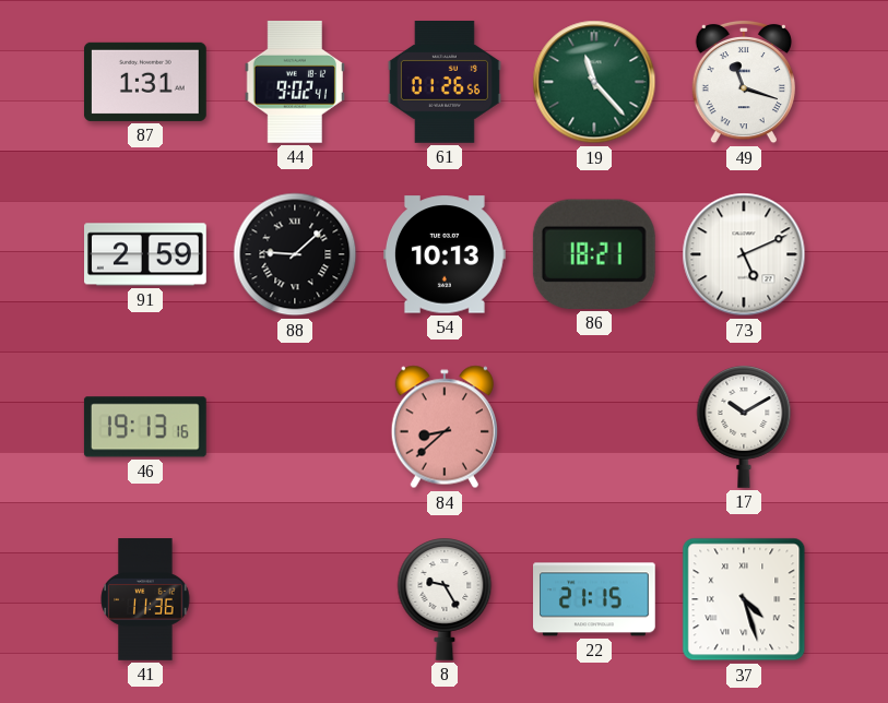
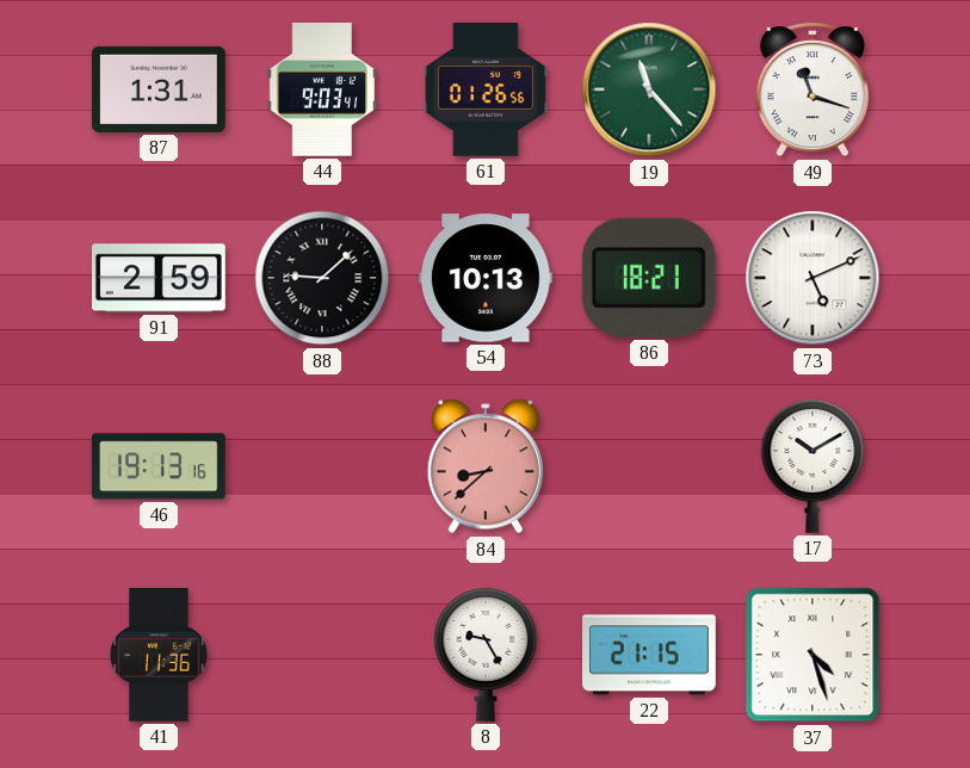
44: 9:02 -> 9:03
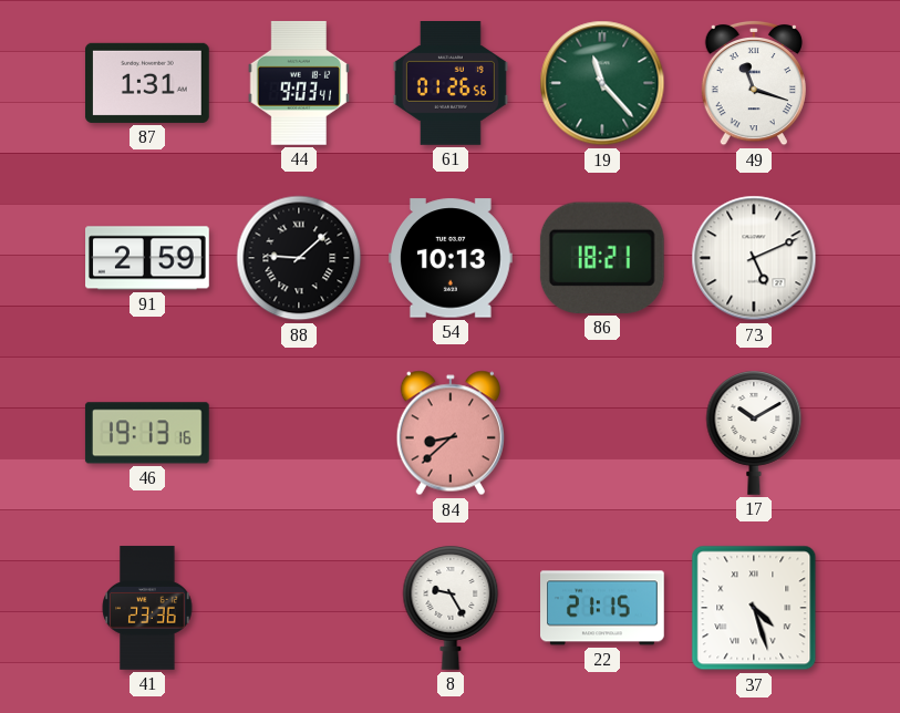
41: 11:36 -> 23:36
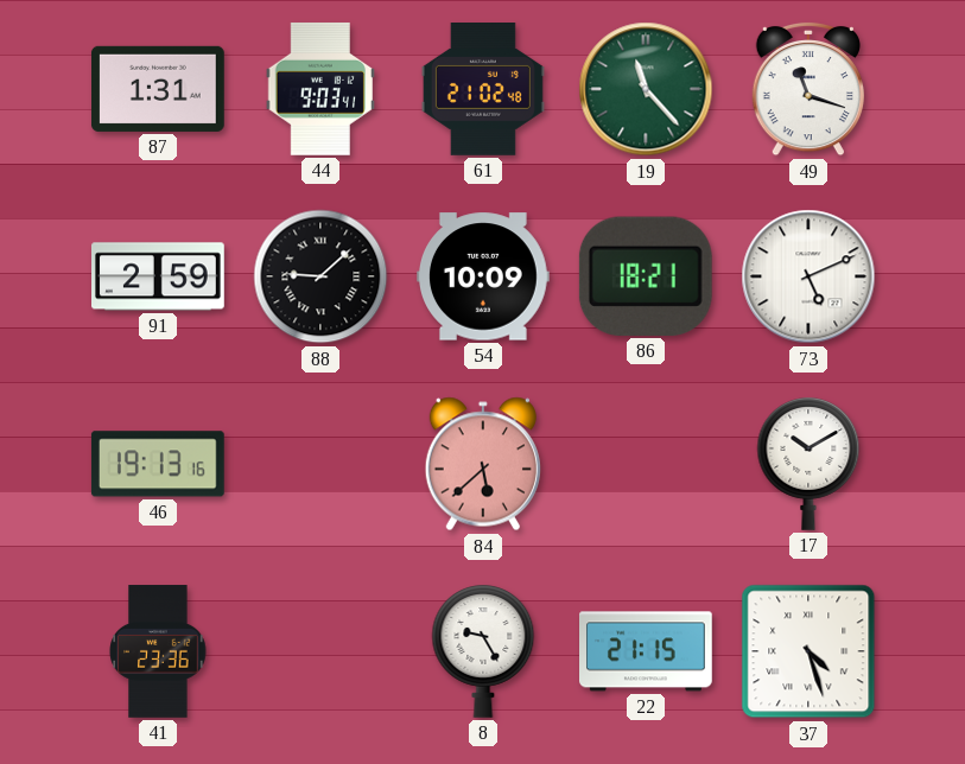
61: 01:26 -> 21:02
54: 10:13 -> 10:09
84: 8:38 -> 5:38
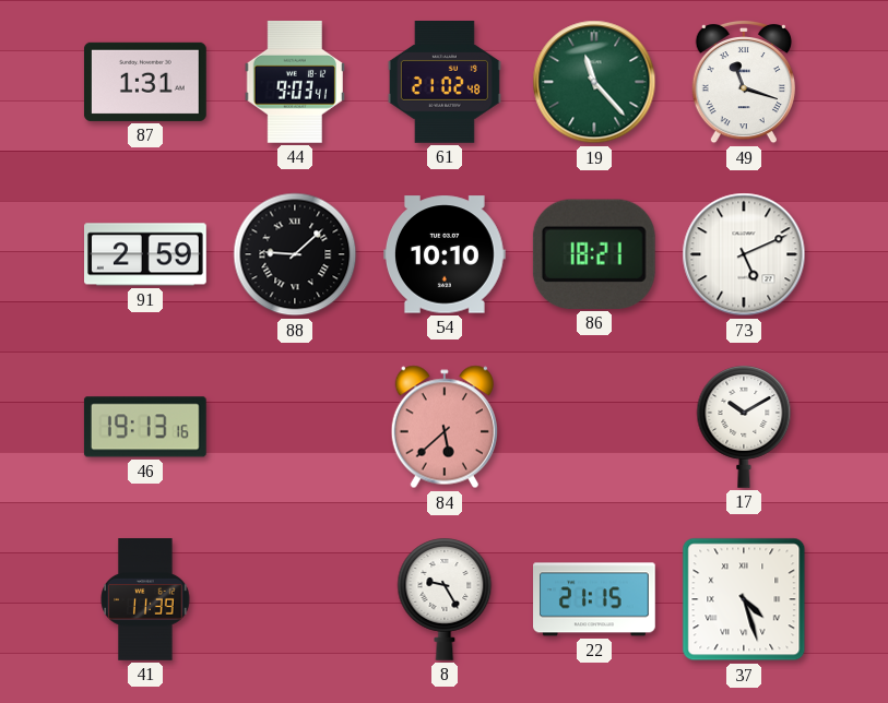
54: 10:09 -> 10:10
41: 23:36 -> 11:39
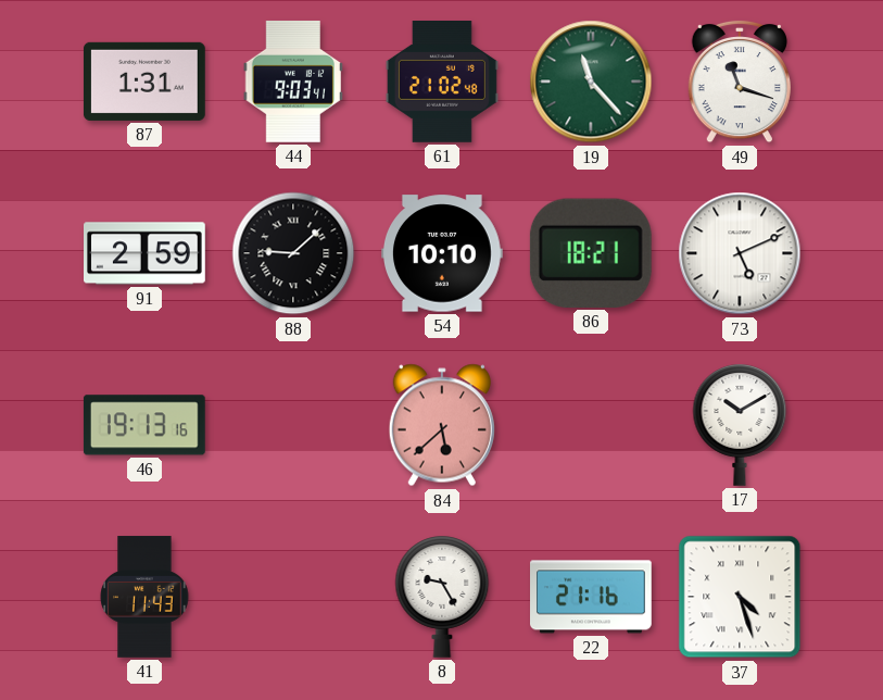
41: 11:39 -> 11:43
22: 21:15 -> 21:16
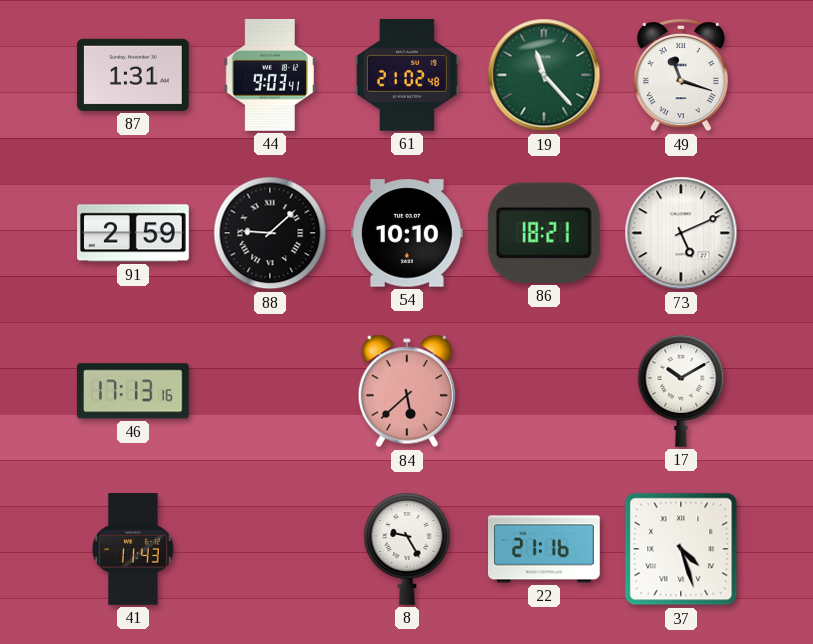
46: 19:13 -> 17:13
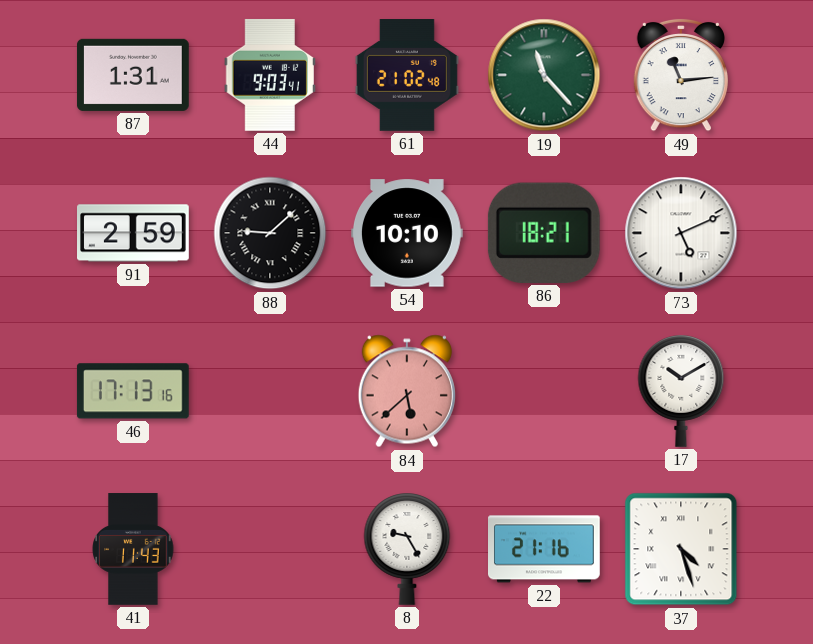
49: 11:18 -> 11:14
